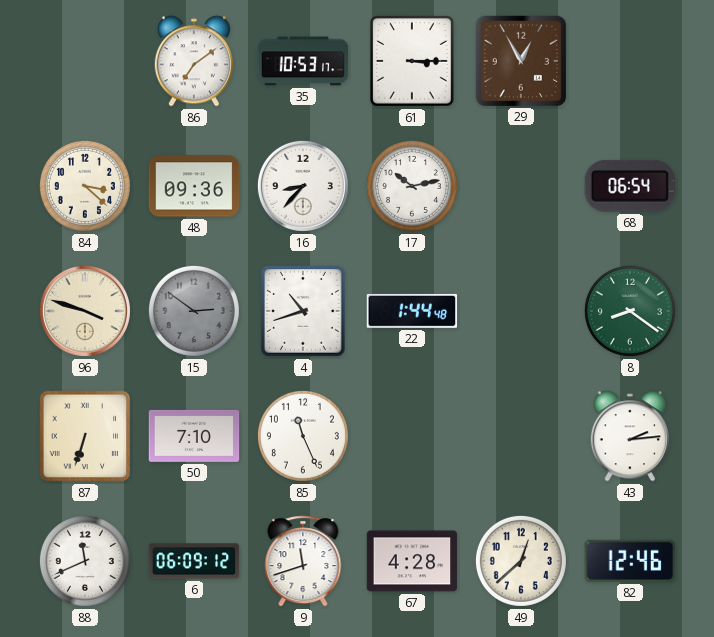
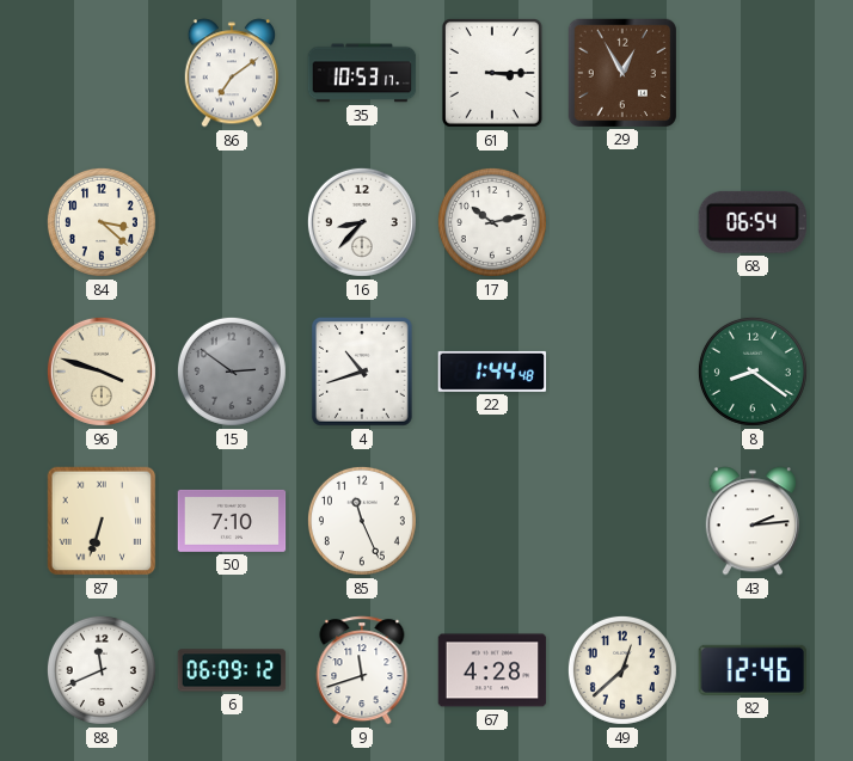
48: 09:36 -> none
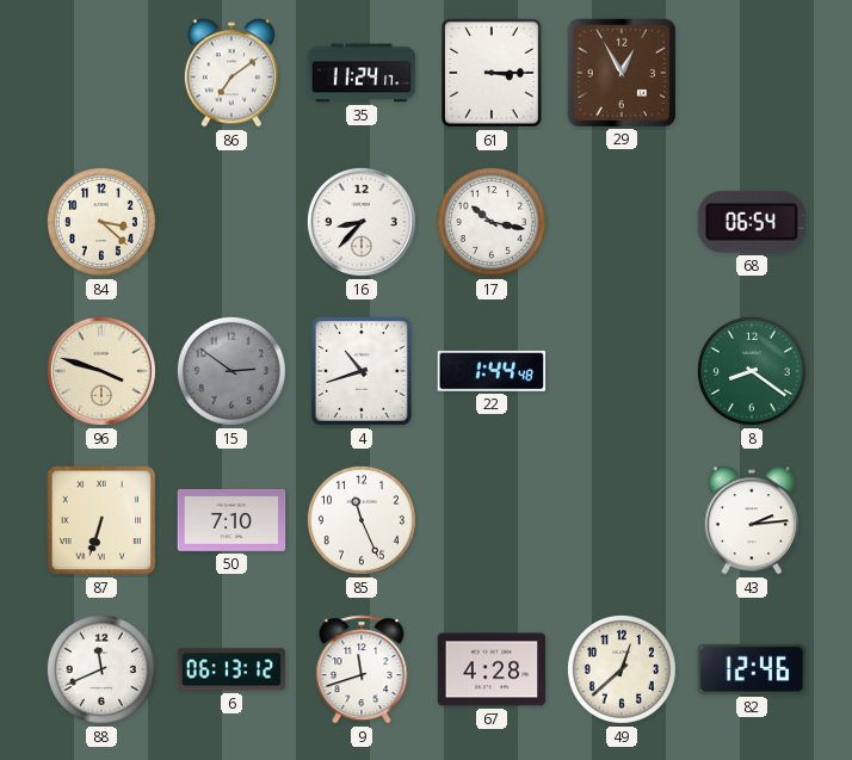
35: 10:53 -> 11:24
17: 10:13 -> 10:17
6: 06:09 -> 06:13
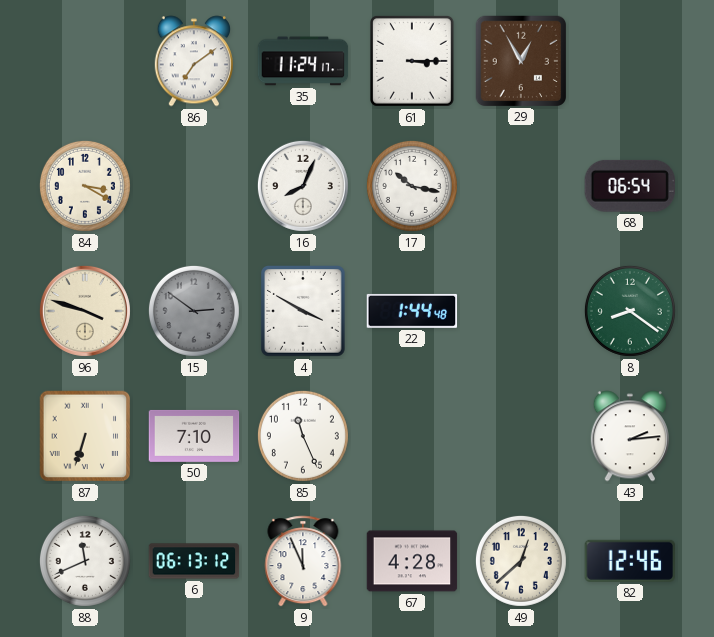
84: 3:22 -> 3:20
16: 8:37 -> 8:04
4: 10:42 -> 3:50
9: 11:42 -> 11:56
